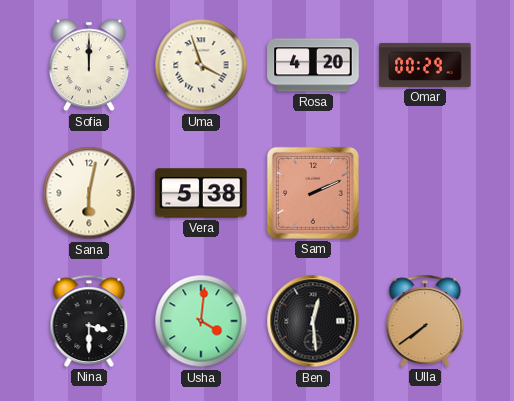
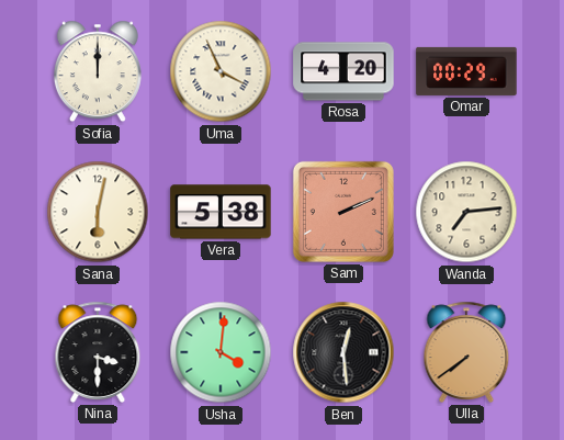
Uma: 3:57 -> 3:56
Wanda: none -> 7:14
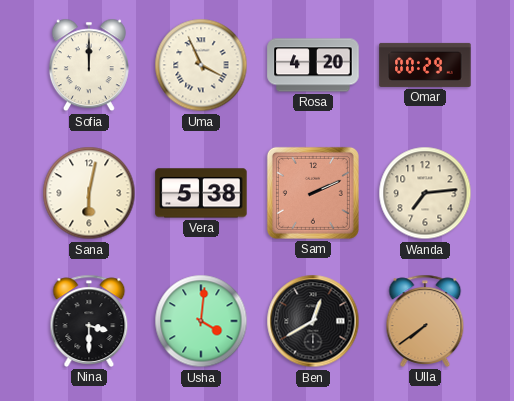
Ben: 12:29 -> 12:40
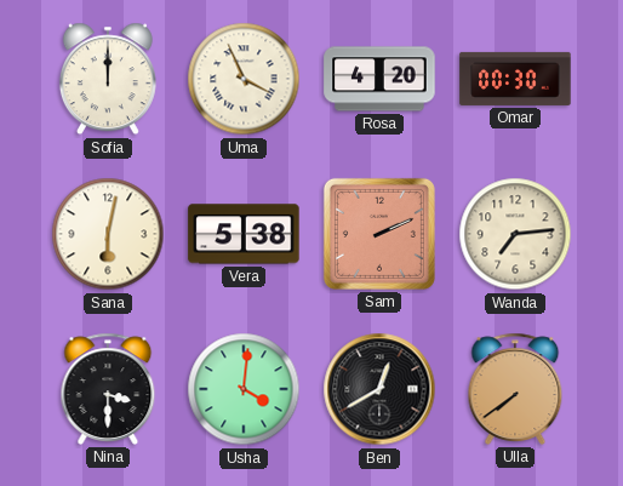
Omar: 00:29 -> 00:30
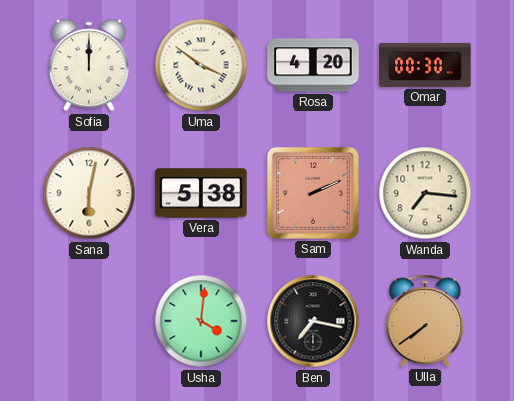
Uma: 3:56 -> 3:51
Wanda: 7:14 -> 7:16
Nina: 3:30 -> none
Ben: 12:40 -> 7:17
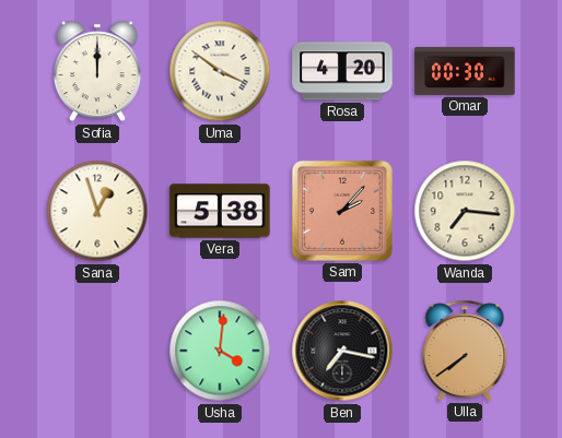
Sana: 6:02 -> 12:57
Sam: 2:11 -> 2:07
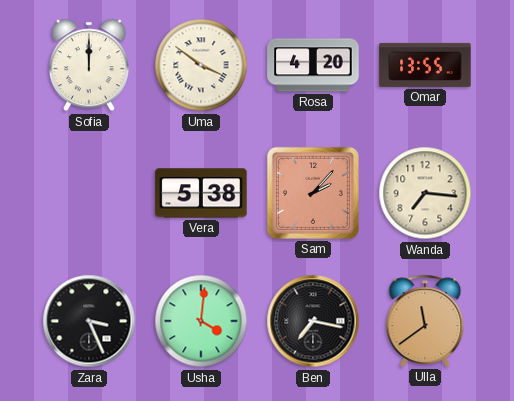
Omar: 00:30 -> 13:55
Sana: 12:57 -> none
Zara: none -> 3:26
Ulla: 7:39 -> 11:39
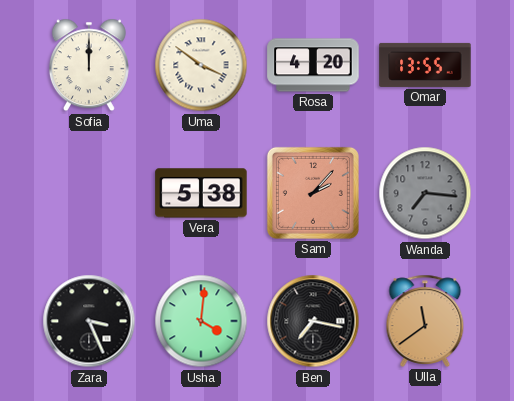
Wanda dial: cream -> grey
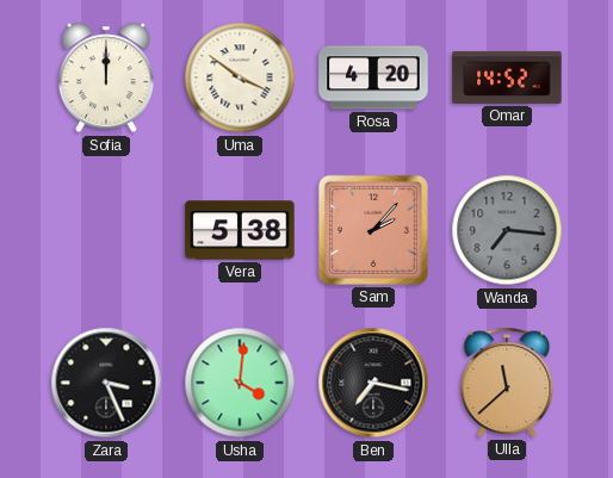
Omar: 13:55 -> 14:52
Ulla: 11:39 -> 11:38
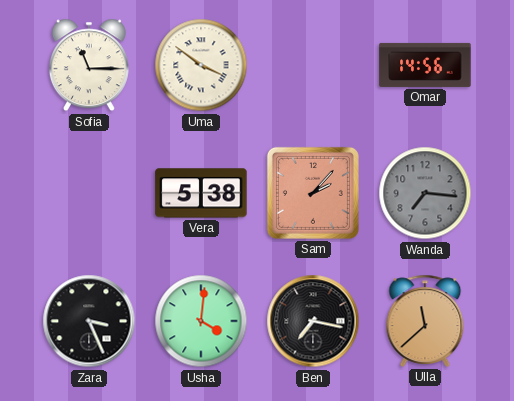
Sofia: 12:00 -> 11:15
Rosa: 4:20 -> none
Omar: 14:52 -> 14:56
